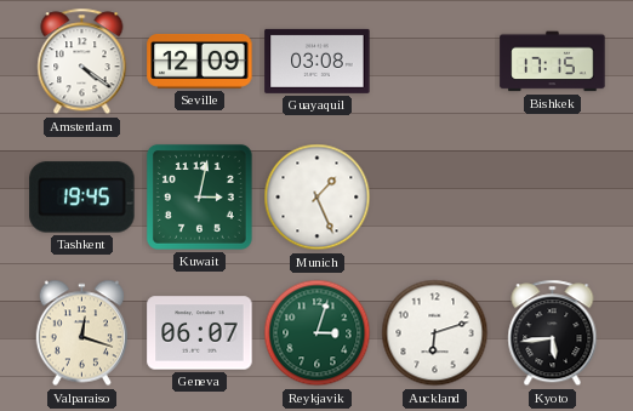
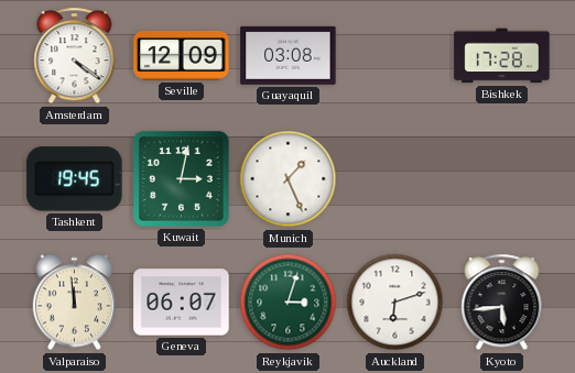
Bishkek: 17:15 -> 17:28
Valparaiso: 12:18 -> 11:59
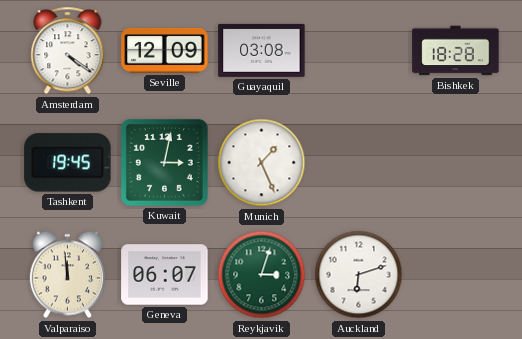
Bishkek: 17:28 -> 18:28
Kyoto: 5:44 -> none
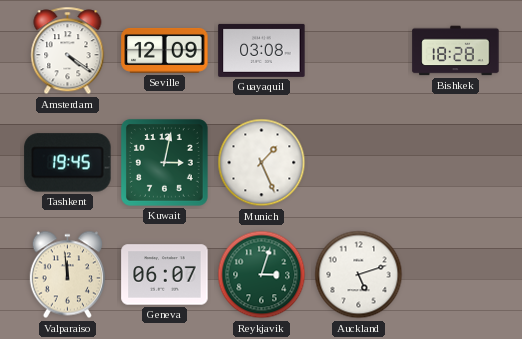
Auckland: 6:12 -> 5:12
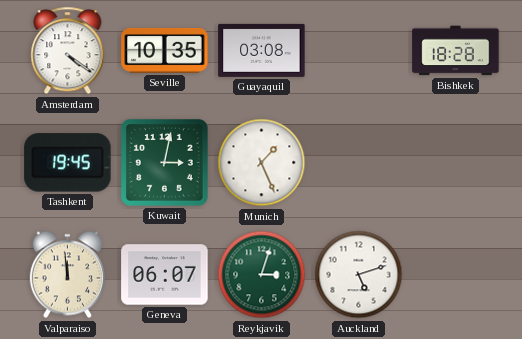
Seville: 12:09 -> 10:35
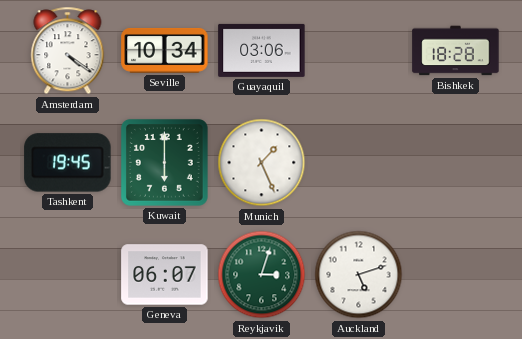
Seville: 10:35 -> 10:34
Guayaquil: 03:08 -> 03:06
Kuwait: 3:02 -> 6:00
Valparaiso: 11:59 -> none
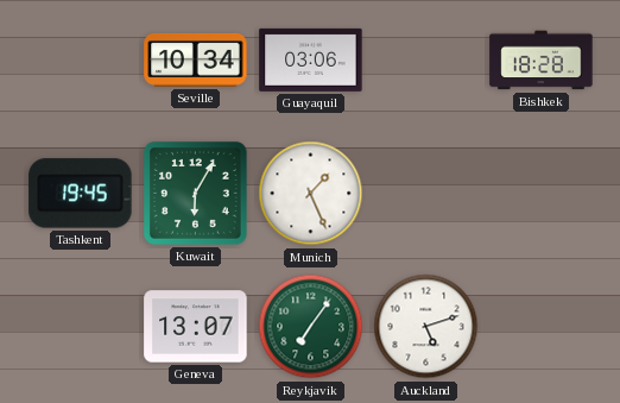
Amsterdam: 4:21 -> none
Kuwait: 6:00 -> 6:05
Geneva: 06:07 -> 13:07
Reykjavik: 3:03 -> 7:06
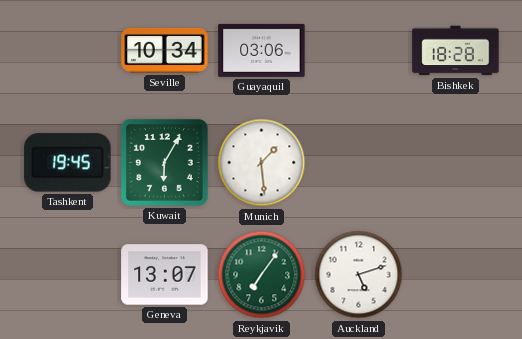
Munich: 1:26 -> 1:29
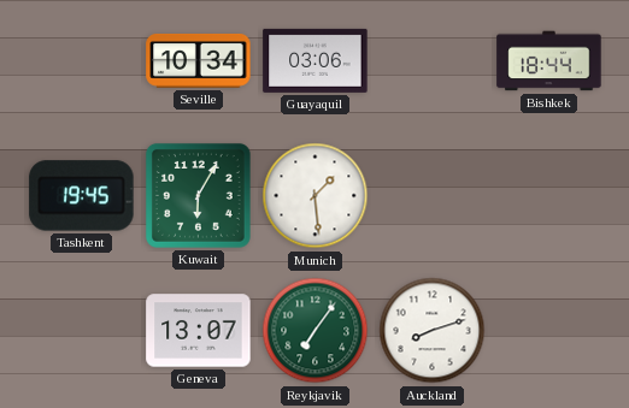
Bishkek: 18:28 -> 18:44
Auckland: 5:12 -> 8:12
